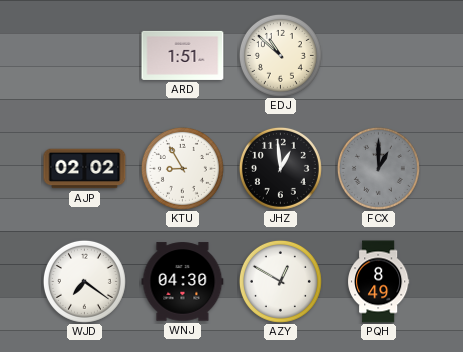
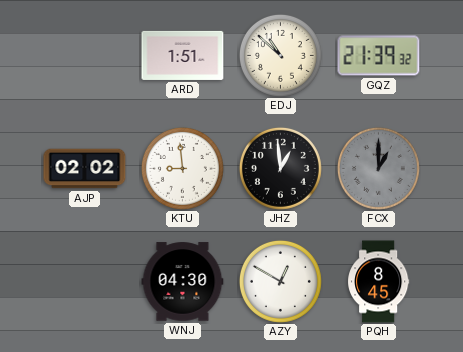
GQZ: none -> 21:39
KTU: 8:55 -> 8:59
WJD: 7:21 -> none
PQH: 8:49 -> 8:45
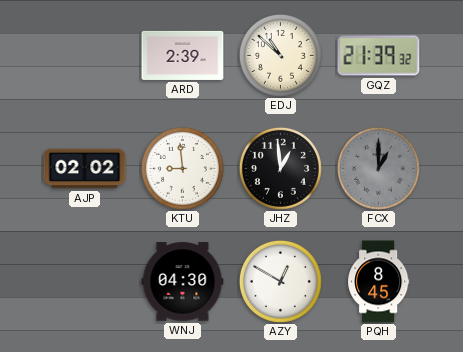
ARD: 1:51 -> 2:39
